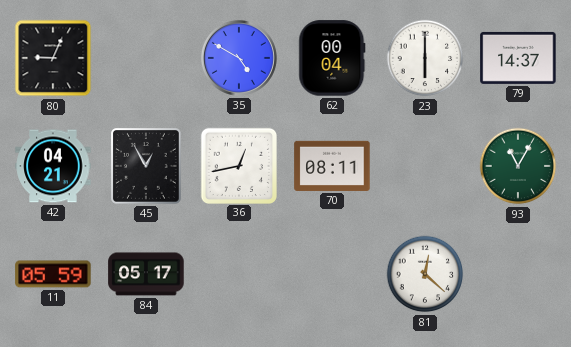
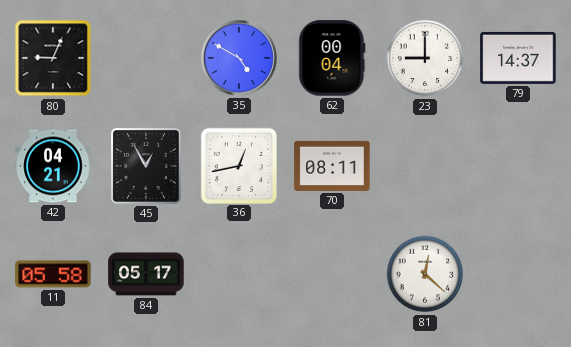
23: 6:00 -> 9:00
93: 11:05 -> none
11: 05:59 -> 05:58
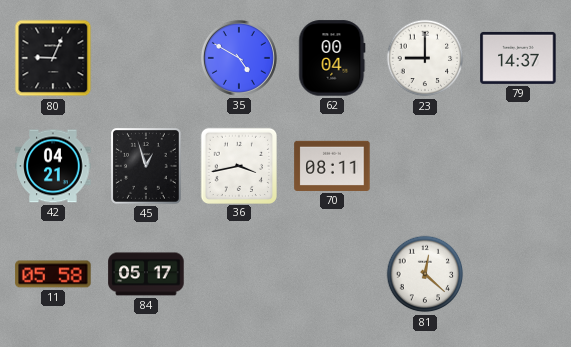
45: 12:55 -> 12:57
36: 12:43 -> 3:43
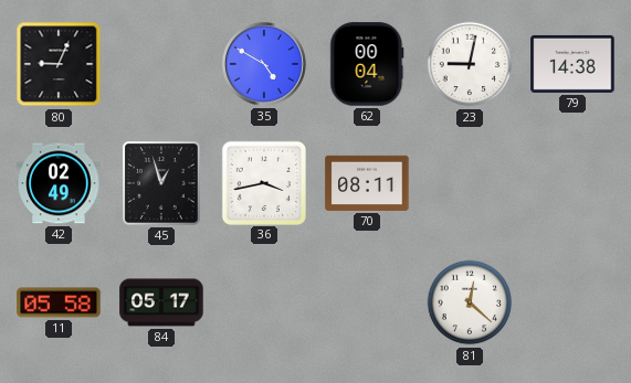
23: 9:00 -> 9:02
79: 14:37 -> 14:38
42: 04:21 -> 02:49
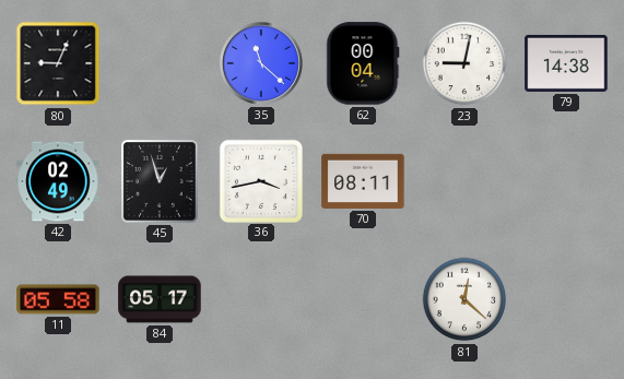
35: 4:50 -> 11:22
